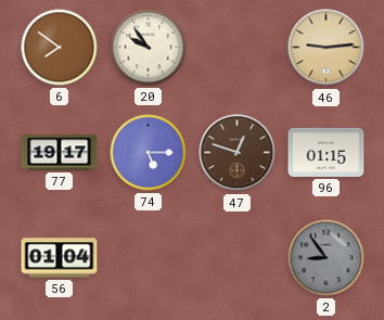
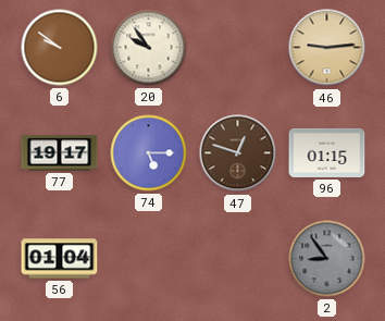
6: 7:51 -> 9:51
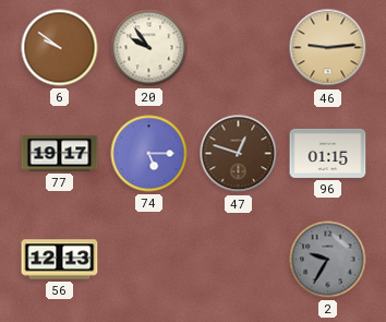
56: 01:04 -> 12:13
2: 8:54 -> 9:35
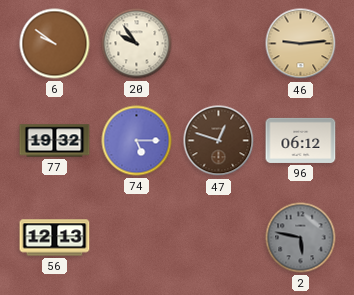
77: 19:17 -> 19:32
96: 01:15 -> 06:12
2: 9:35 -> 5:47
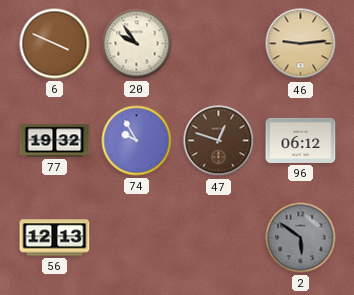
6: 9:51 -> 3:49
74: 5:15 -> 9:55
2: 5:47 -> 5:51
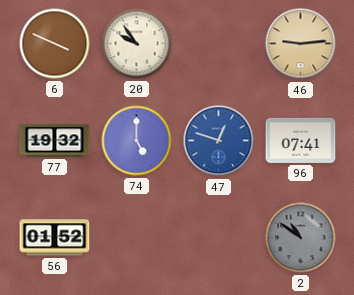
74: 9:55 -> 5:00
47 dial: brown -> blue
96: 06:12 -> 07:41
56: 12:13 -> 01:52
2: 5:51 -> 10:51
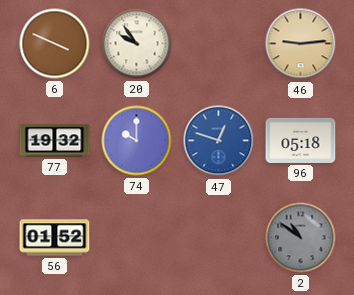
74: 5:00 -> 10:00
96: 07:41 -> 05:18
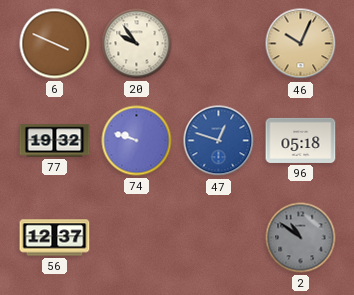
46: 9:14 -> 10:04
74: 10:00 -> 9:48
56: 01:52 -> 12:37
